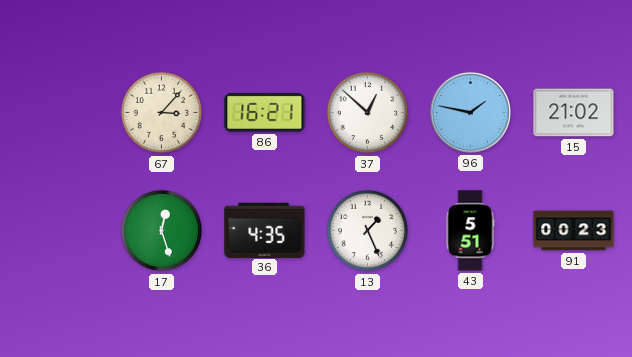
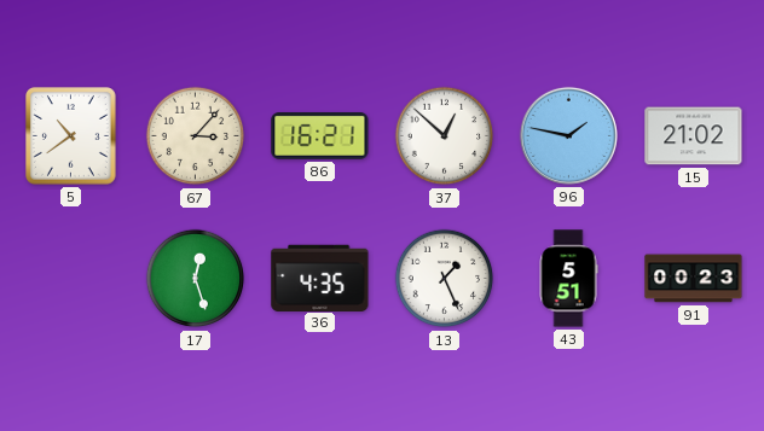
5: none -> 10:39
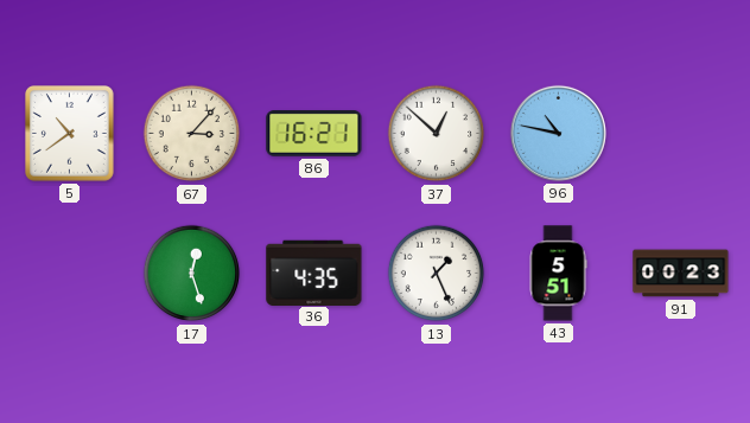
96: 1:47 -> 10:47
15: 21:02 -> none
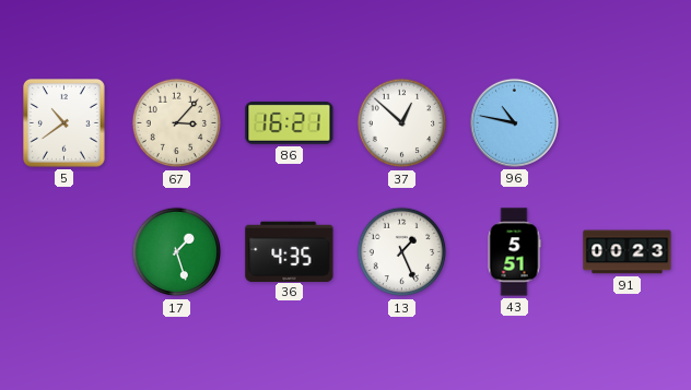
17: 12:27 -> 1:27
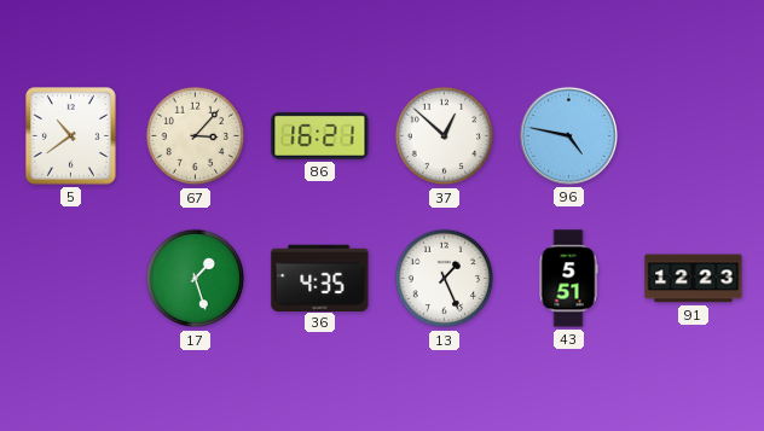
96: 10:47 -> 4:47
91: 00:23 -> 12:23
